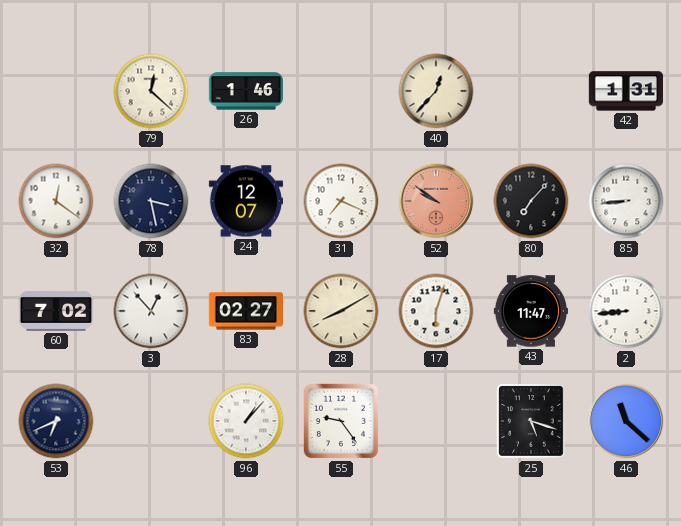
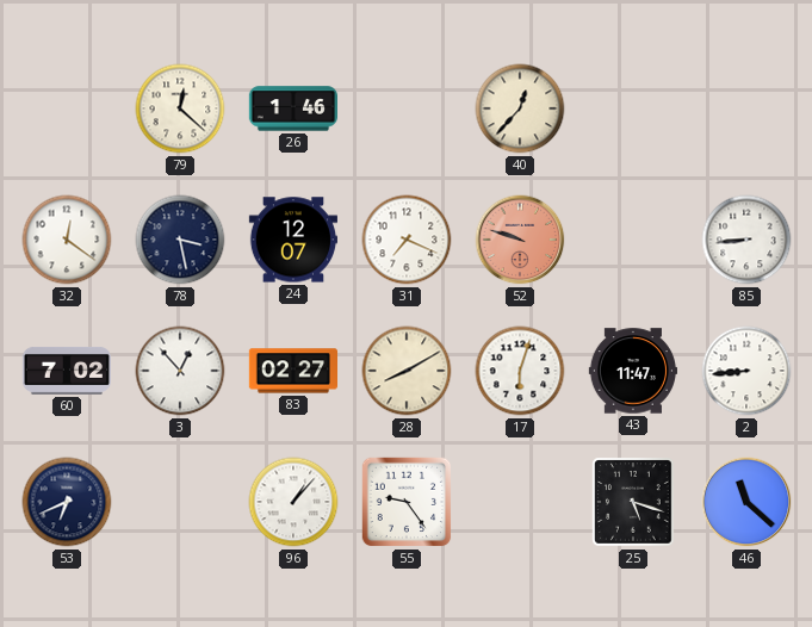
42: 1:31 -> none
52: 9:51 -> 9:48
80: 7:07 -> none
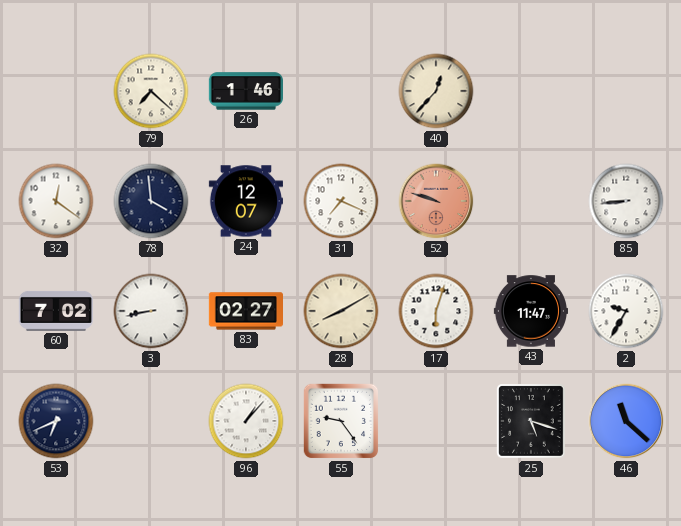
79: 12:22 -> 7:22
78: 3:28 -> 3:59
3: 12:53 -> 8:43
2: 8:44 -> 9:35
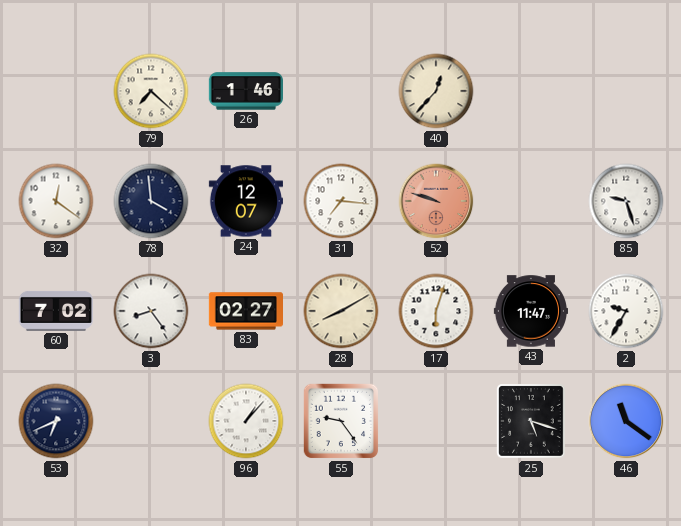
31: 7:19 -> 7:16
85: 8:44 -> 9:27
3: 8:43 -> 8:24
46: 11:22 -> 11:21
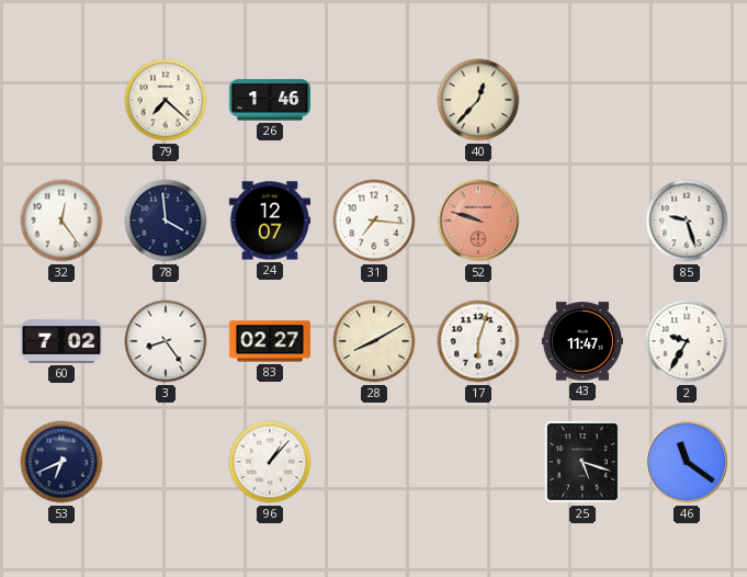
32: 12:21 -> 12:24
55: 9:24 -> none
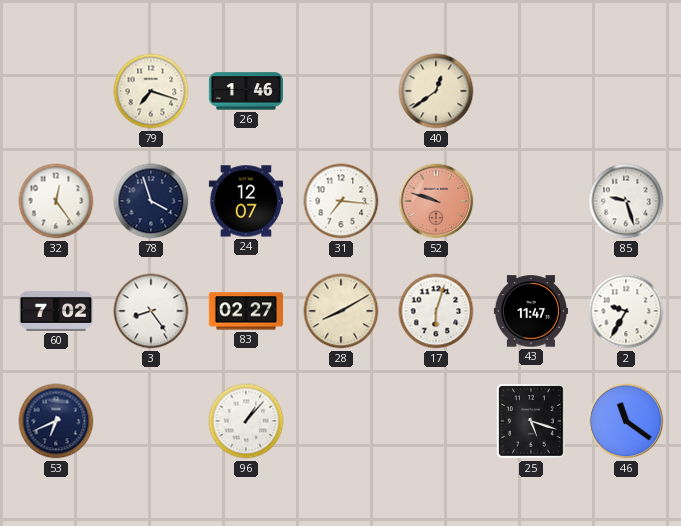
79: 7:22 -> 7:18
40: 12:37 -> 12:39
78: 3:59 -> 3:57
